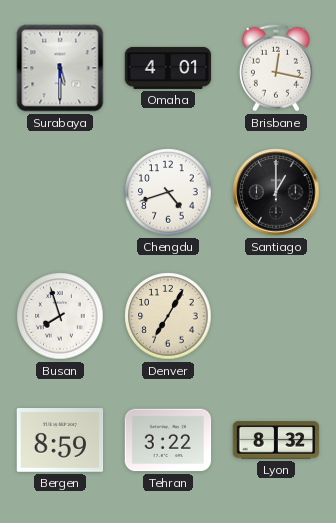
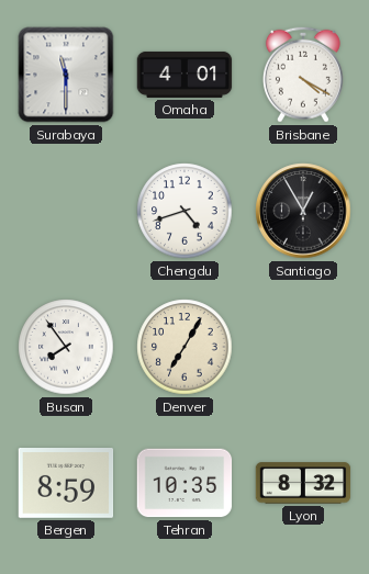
Surabaya: 5:30 -> 11:30
Brisbane: 12:17 -> 4:20
Santiago: 1:00 -> 12:55
Busan: 7:57 -> 7:54
Tehran: 3:22 -> 10:35
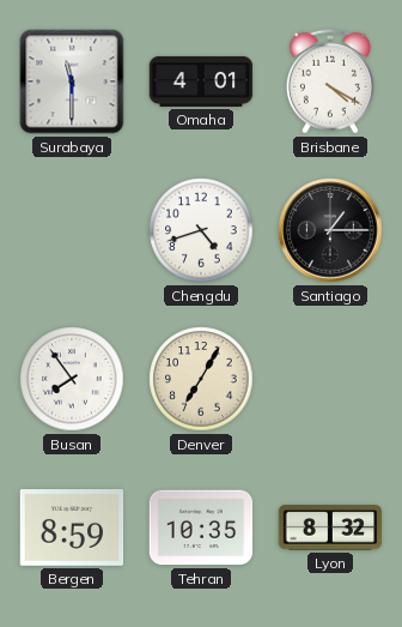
Santiago: 12:55 -> 1:15
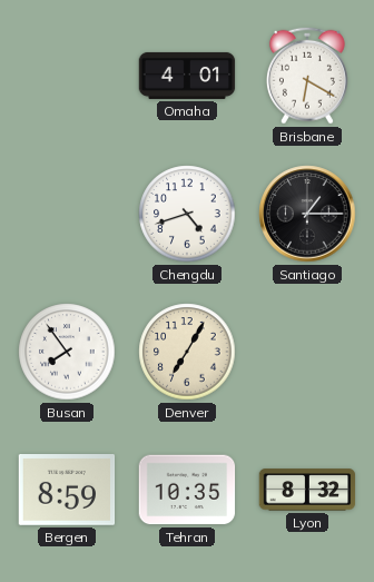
Surabaya: 11:30 -> none
Brisbane: 4:20 -> 6:20
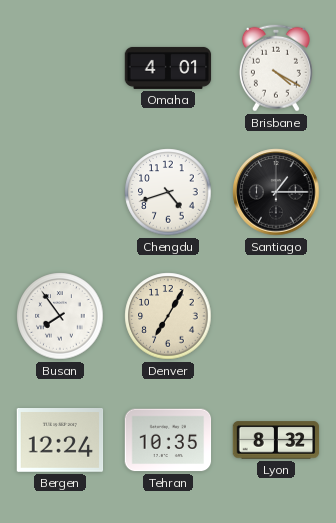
Brisbane: 6:20 -> 4:20
Bergen: 8:59 -> 12:24
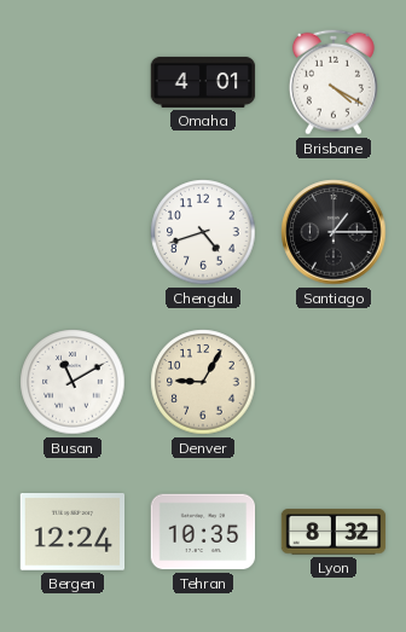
Busan: 7:54 -> 11:10
Denver: 7:05 -> 9:05
